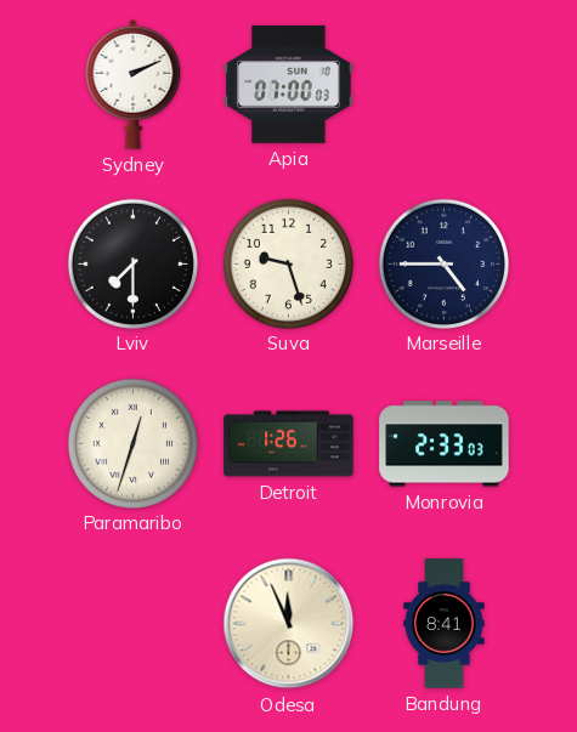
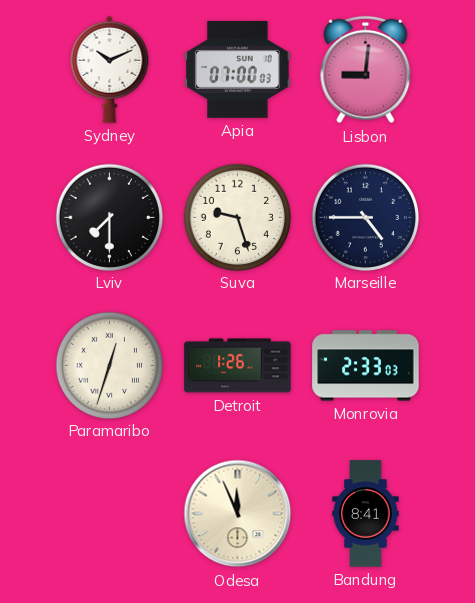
Sydney: 2:11 -> 10:11
Lisbon: none -> 9:01
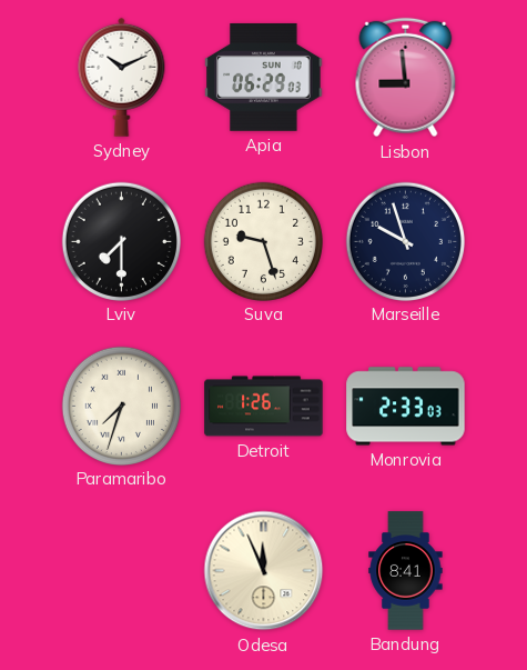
Apia: 07:00 -> 06:29
Lisbon: 9:01 -> 8:59
Marseille: 4:45 -> 9:57
Paramaribo: 12:33 -> 7:33
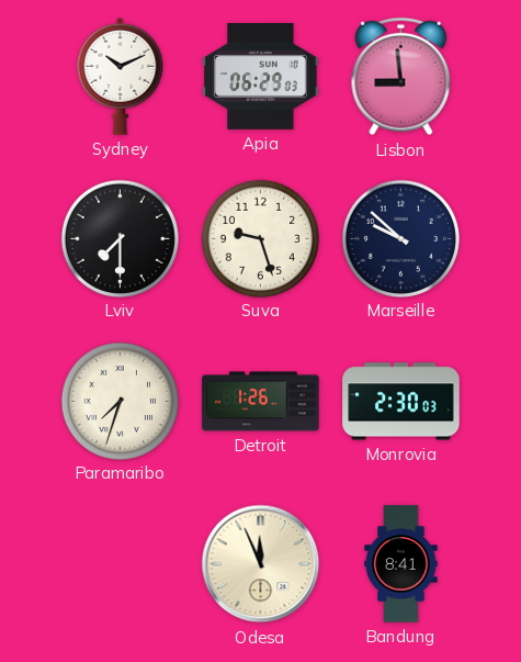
Marseille: 9:57 -> 9:52
Monrovia: 2:33 -> 2:30
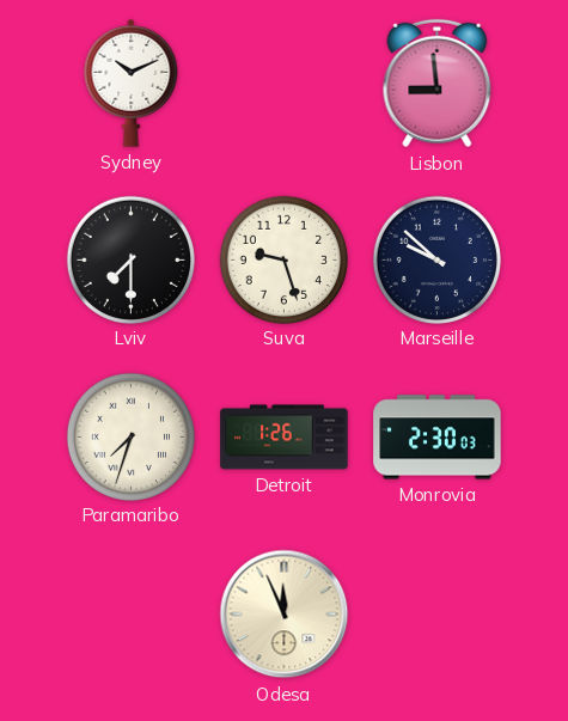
Apia: 06:29 -> none
Bandung: 8:41 -> none
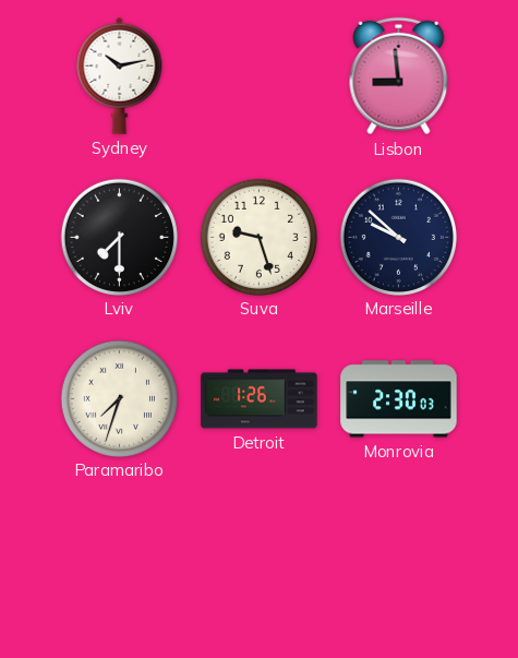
Sydney: 10:11 -> 10:13
Odesa: 11:56 -> none
